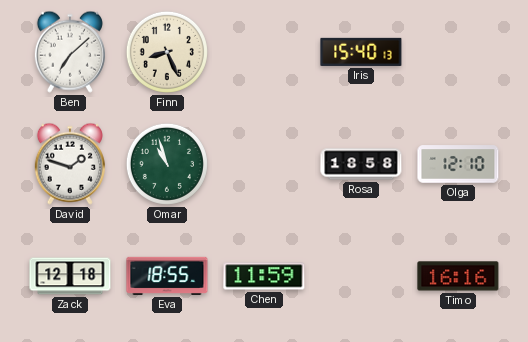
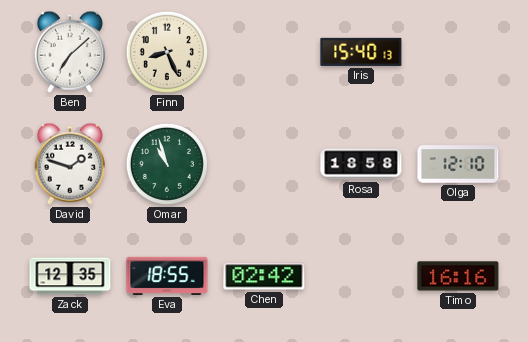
Zack: 12:18 -> 12:35
Chen: 11:59 -> 02:42
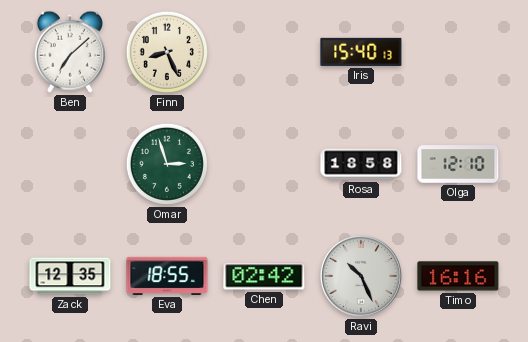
David: 1:48 -> none
Omar: 10:57 -> 2:57
Ravi: none -> 10:26
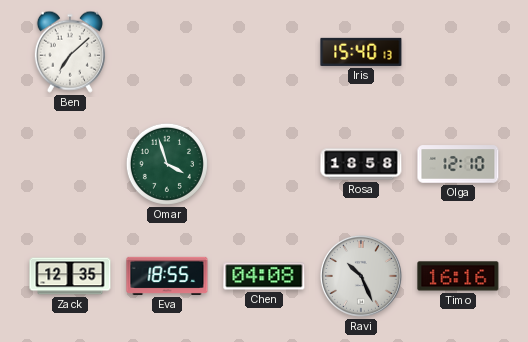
Finn: 8:26 -> none
Omar: 2:57 -> 3:57
Chen: 02:42 -> 04:08
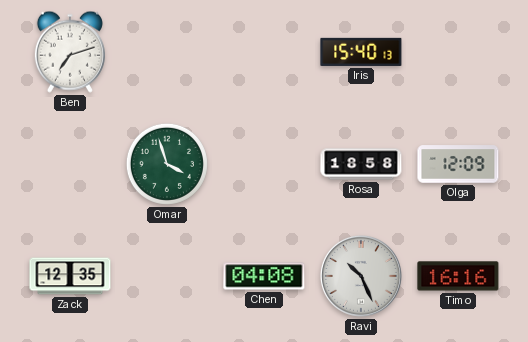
Ben: 7:08 -> 7:12
Olga: 12:10 -> 12:09
Eva: 18:55 -> none
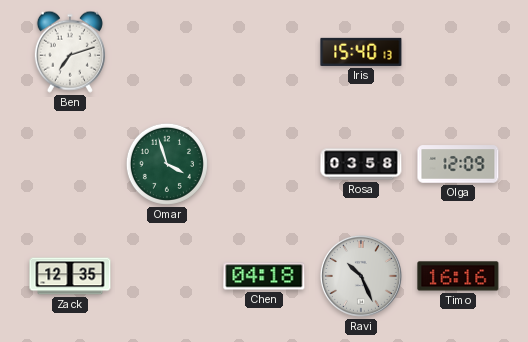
Rosa: 18:58 -> 03:58
Chen: 04:08 -> 04:18
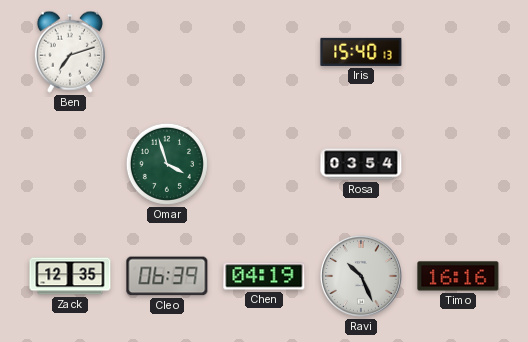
Rosa: 03:58 -> 03:54
Olga: 12:09 -> none
Cleo: none -> 06:39
Chen: 04:18 -> 04:19
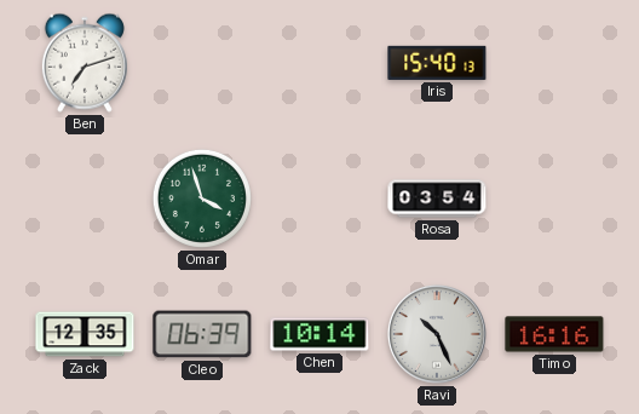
Chen: 04:19 -> 10:14
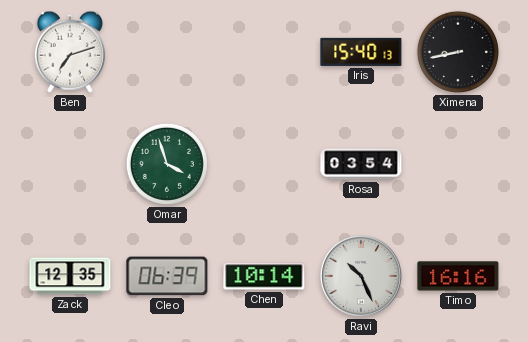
Ximena: none -> 8:43
